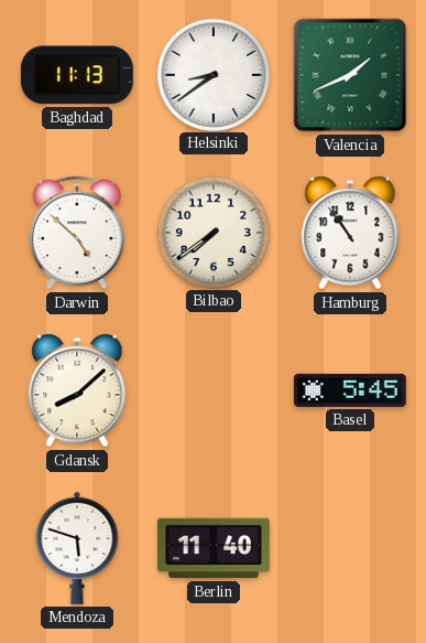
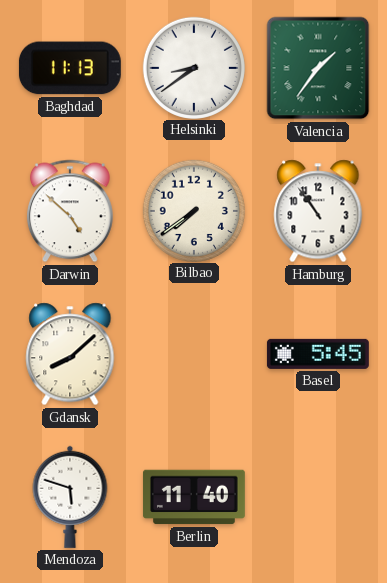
Valencia: 1:41 -> 1:36
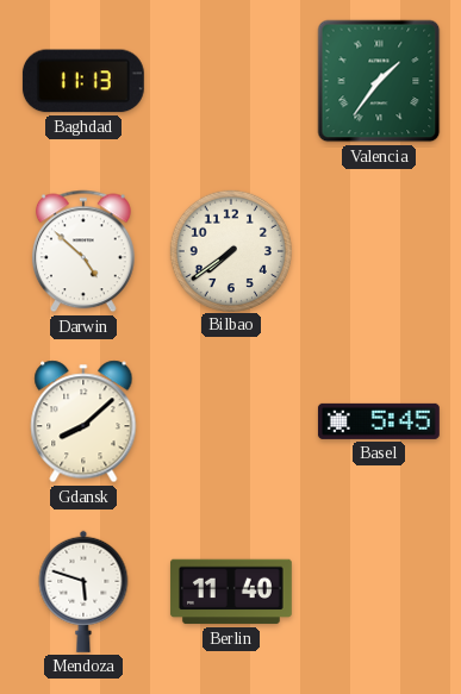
Helsinki: 8:39 -> none
Hamburg: 10:54 -> none
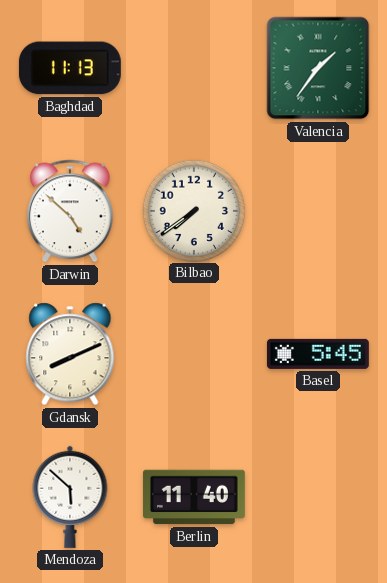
Gdansk: 8:08 -> 8:11
Mendoza: 5:48 -> 5:52
